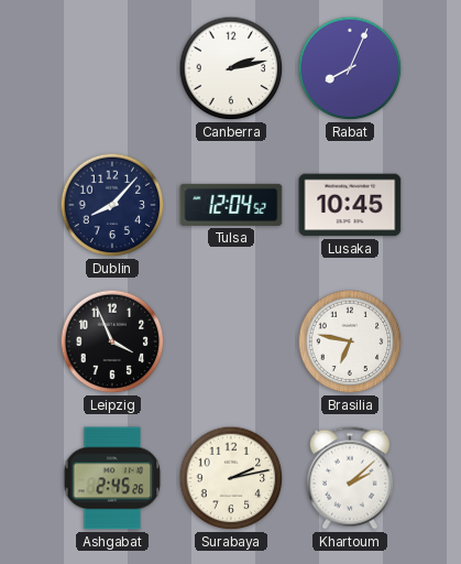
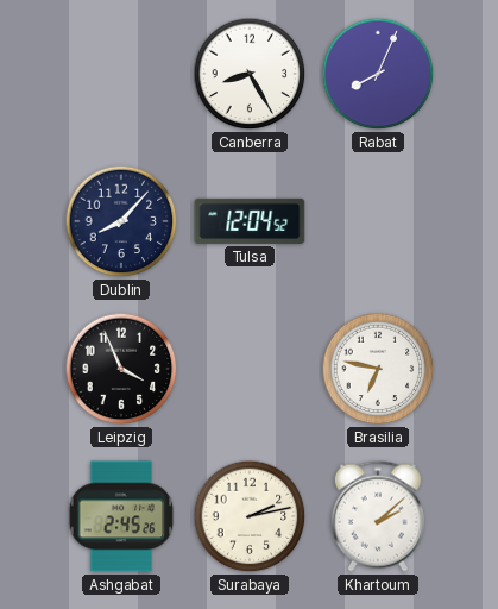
Canberra: 2:13 -> 8:25
Lusaka: 10:45 -> none
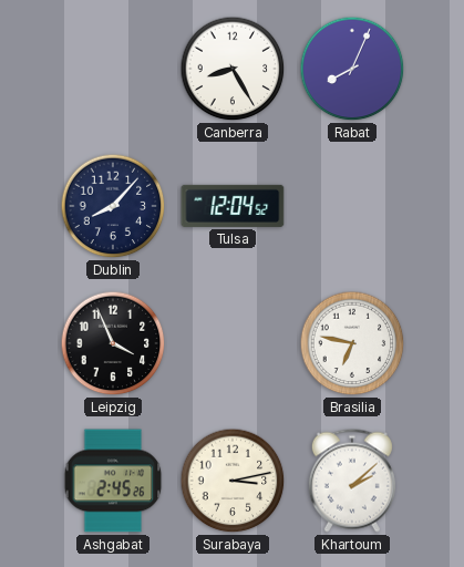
Surabaya: 2:13 -> 3:13
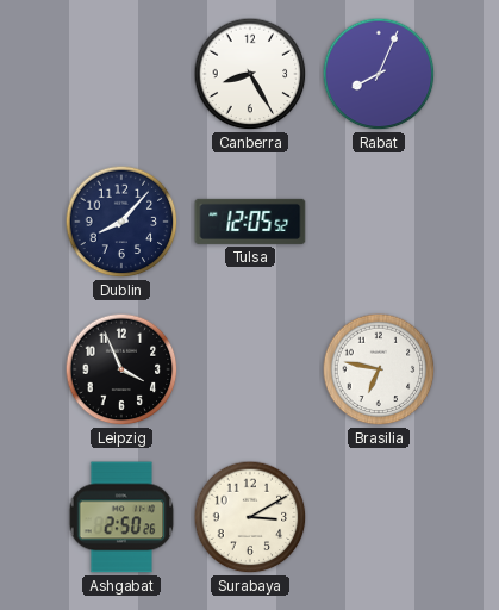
Tulsa: 12:04 -> 12:05
Ashgabat: 2:45 -> 2:50
Surabaya: 3:13 -> 3:10
Khartoum: 2:08 -> none
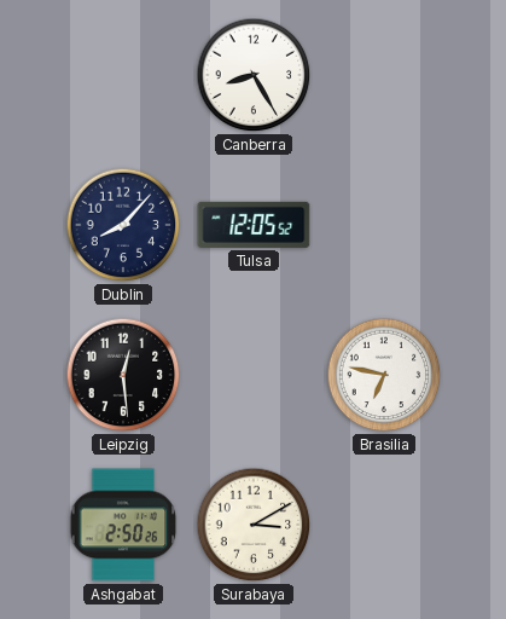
Rabat: 8:04 -> none
Leipzig: 3:56 -> 12:29
